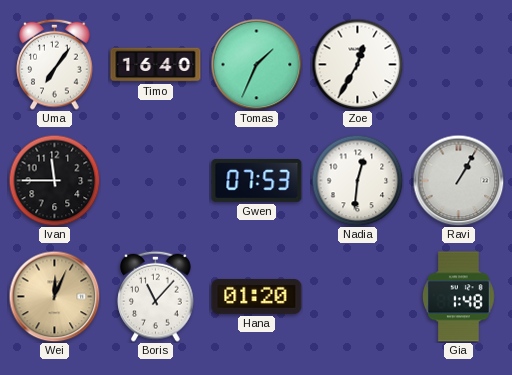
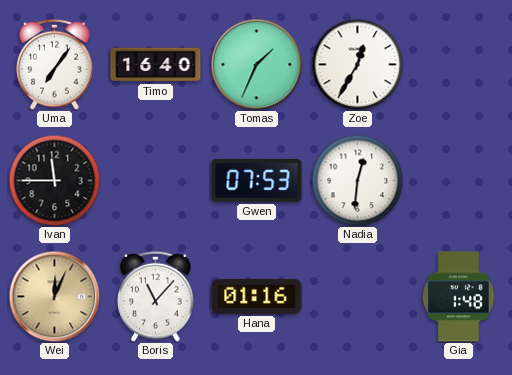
Ravi: 1:05 -> none
Hana: 01:20 -> 01:16
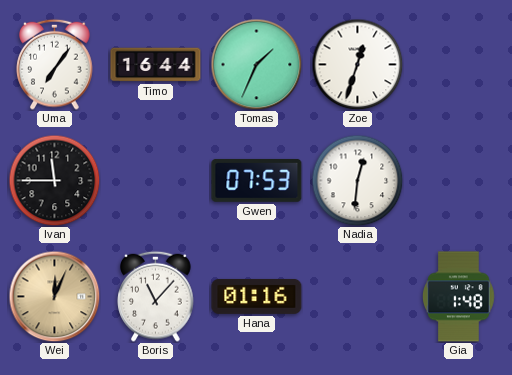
Timo: 16:40 -> 16:44
Zoe: 12:35 -> 12:33
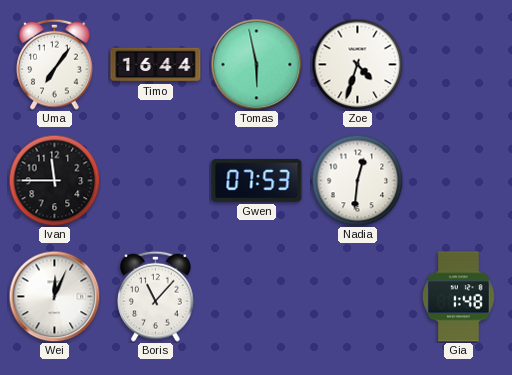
Tomas: 1:34 -> 5:58
Zoe: 12:33 -> 4:33
Wei dial: champagne -> white
Hana: 01:16 -> none
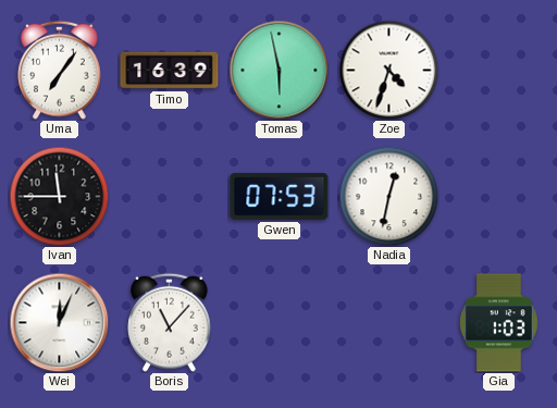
Timo: 16:44 -> 16:39
Nadia: 12:31 -> 12:32
Gia: 1:48 -> 1:03
